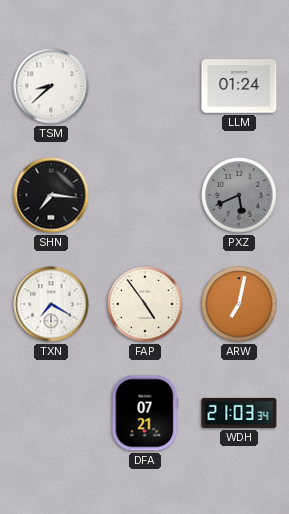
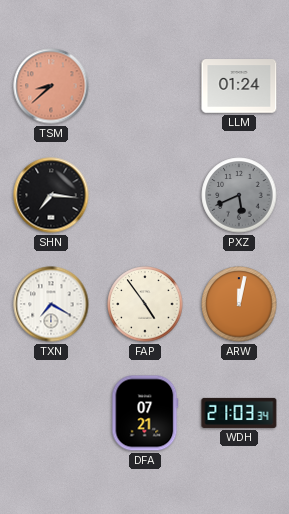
TSM dial: white -> salmon
ARW: 7:02 -> 12:02
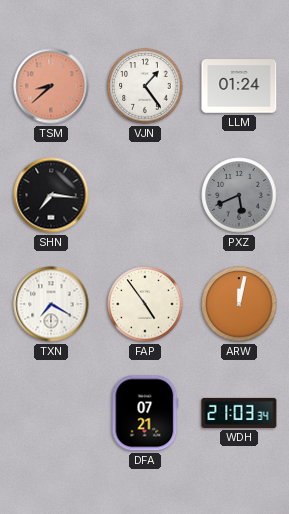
VJN: none -> 1:24
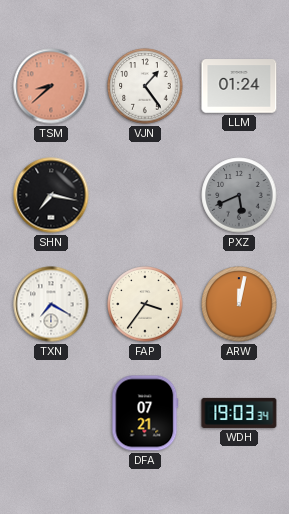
SHN: 7:16 -> 7:17
FAP: 4:54 -> 3:36
WDH: 21:03 -> 19:03
